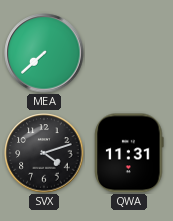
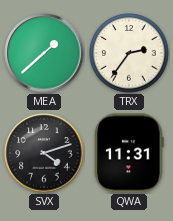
MEA: 7:38 -> 1:38
TRX: none -> 2:36
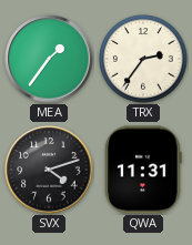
MEA: 1:38 -> 1:36
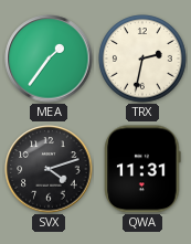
TRX: 2:36 -> 2:32
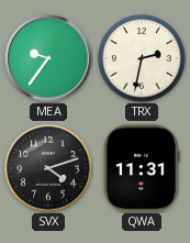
MEA: 1:36 -> 9:36
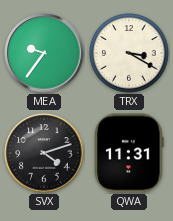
TRX: 2:32 -> 3:20
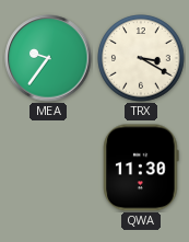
SVX: 4:12 -> none
QWA: 11:31 -> 11:30
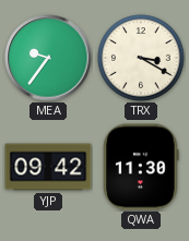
YJP: none -> 09:42
